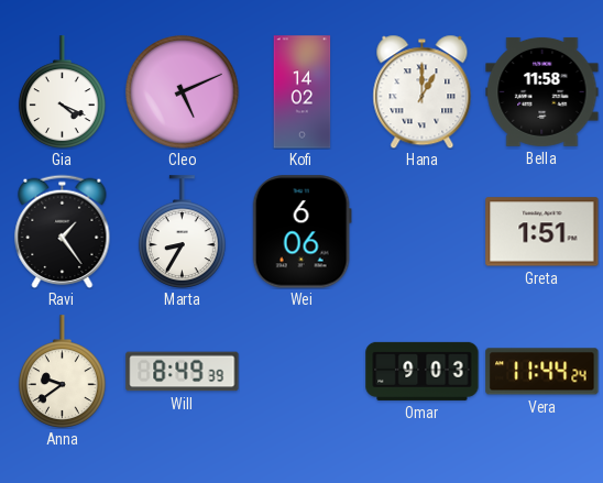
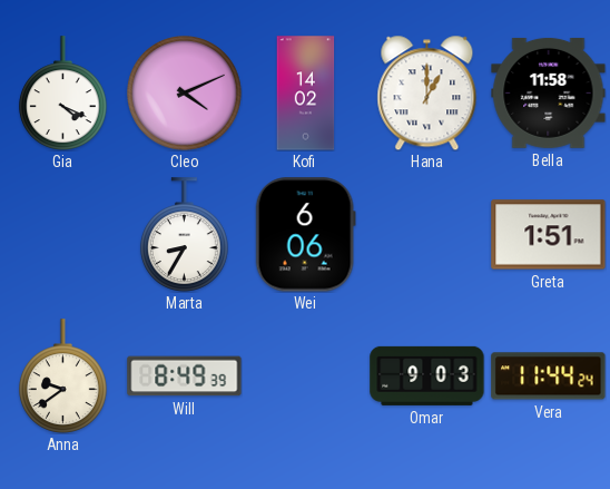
Cleo: 5:11 -> 4:11
Ravi: 1:24 -> none
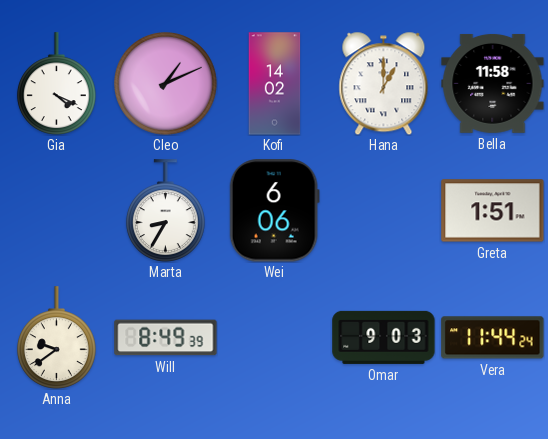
Cleo: 4:11 -> 1:11
